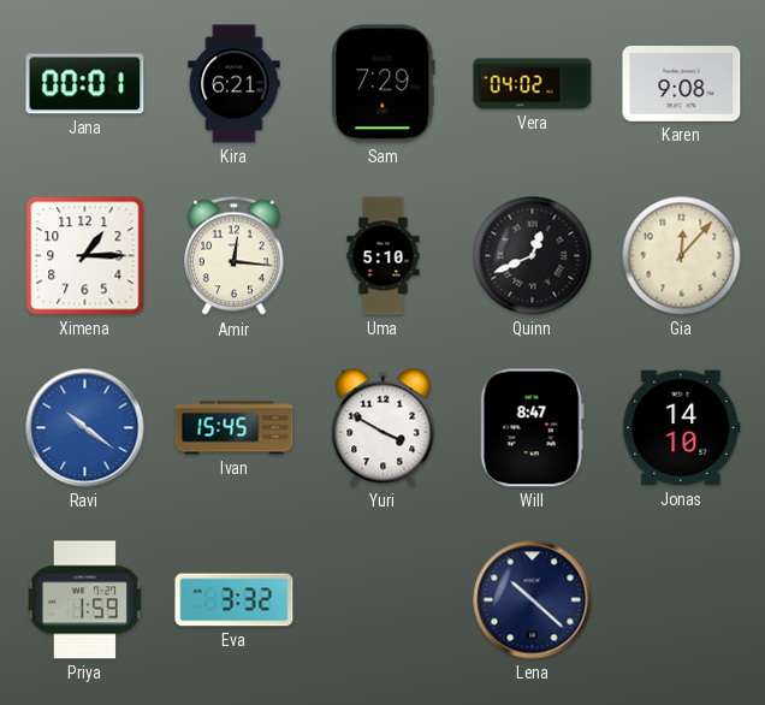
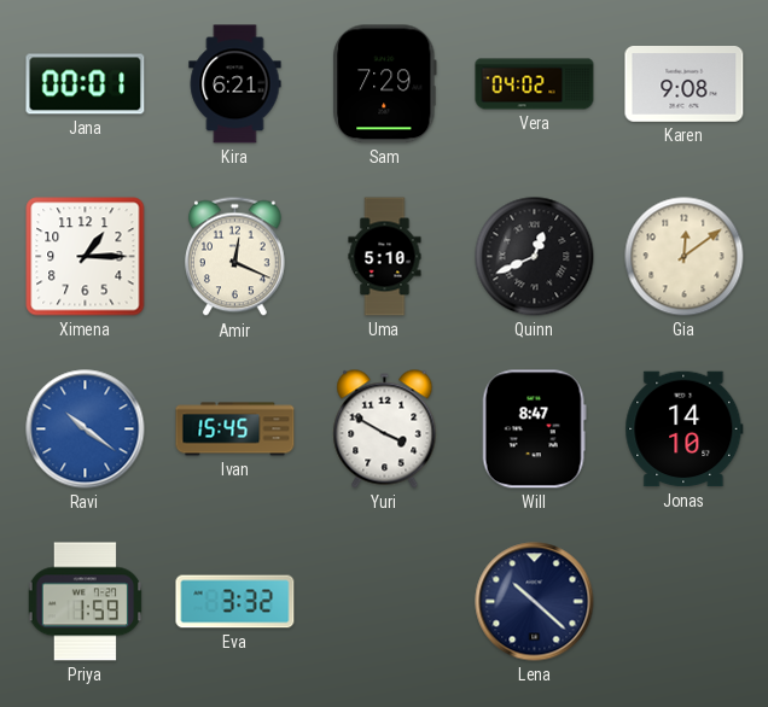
Amir: 12:16 -> 12:19
Gia: 12:07 -> 12:09
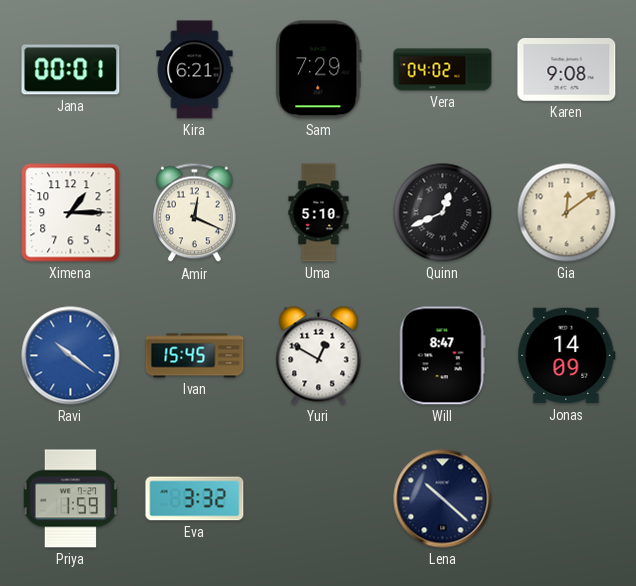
Yuri: 3:50 -> 12:50
Jonas: 14:10 -> 14:09
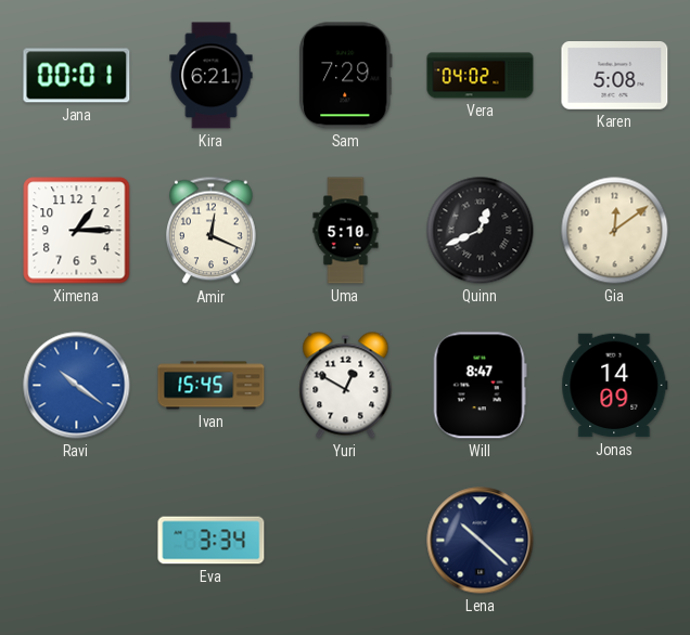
Karen: 9:08 -> 5:08
Priya: 1:59 -> none
Eva: 3:32 -> 3:34
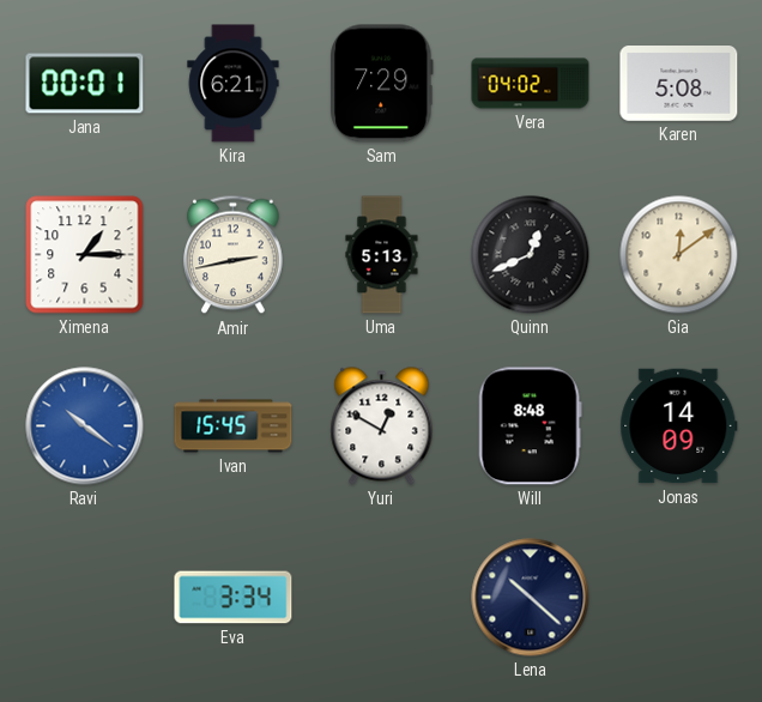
Amir: 12:19 -> 2:43
Uma: 5:10 -> 5:13
Will: 8:47 -> 8:48
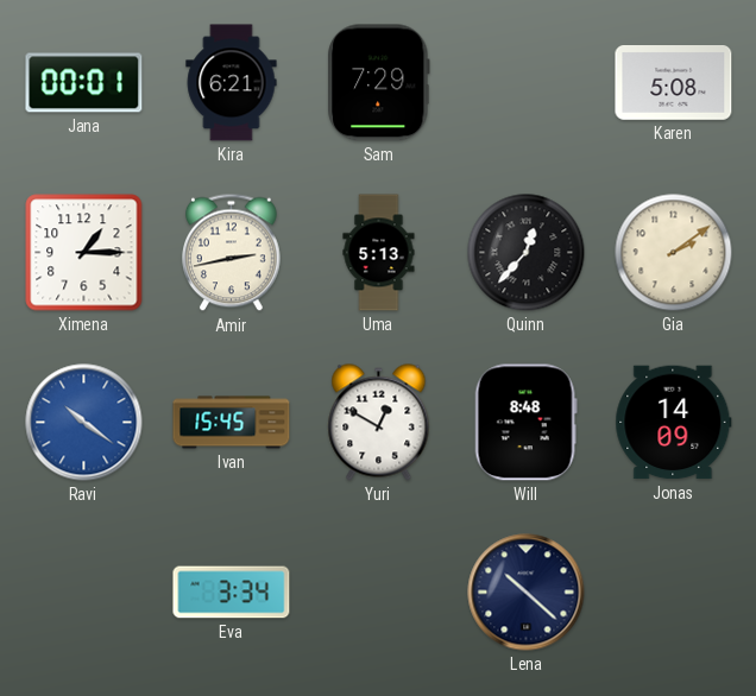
Vera: 04:02 -> none
Quinn: 12:41 -> 12:37
Gia: 12:09 -> 2:09
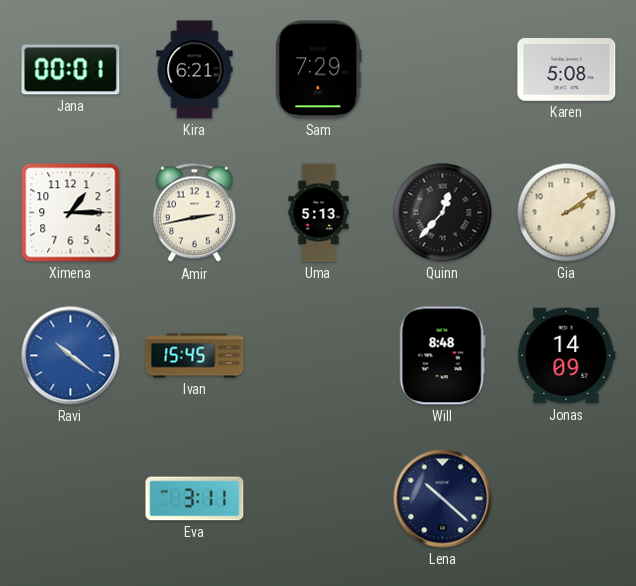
Yuri: 12:50 -> none
Eva: 3:34 -> 3:11
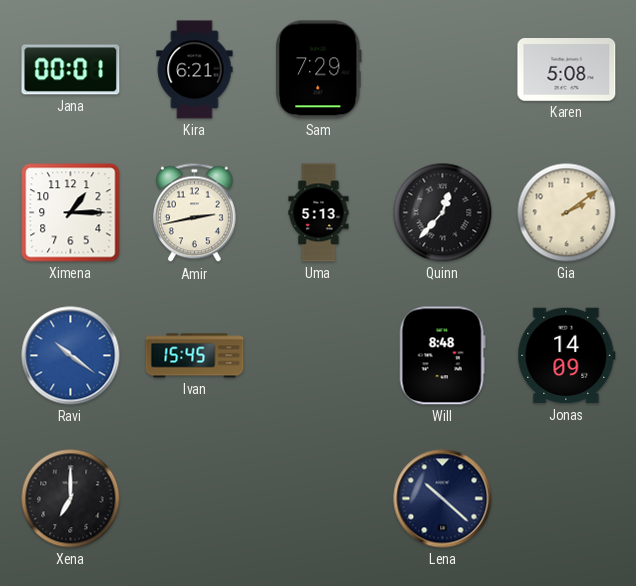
Xena: none -> 7:00
Eva: 3:11 -> none
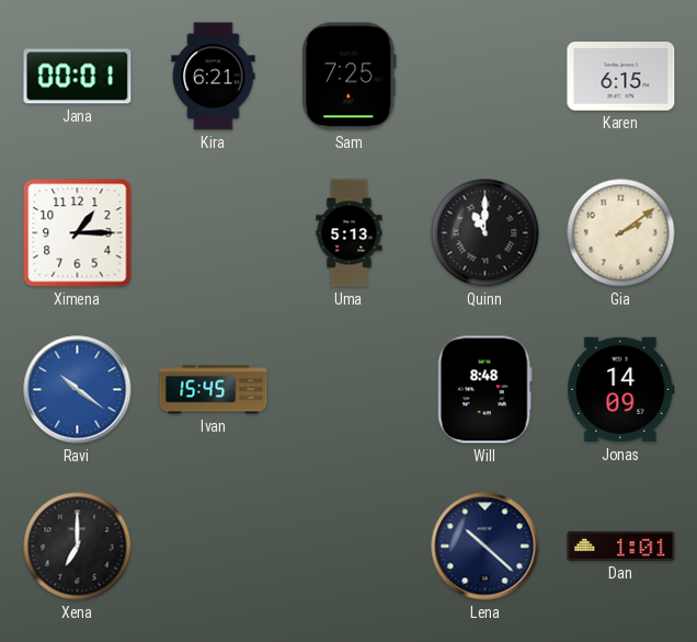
Sam: 7:29 -> 7:25
Karen: 5:08 -> 6:15
Amir: 2:43 -> none
Quinn: 12:37 -> 11:00
Dan: none -> 1:01
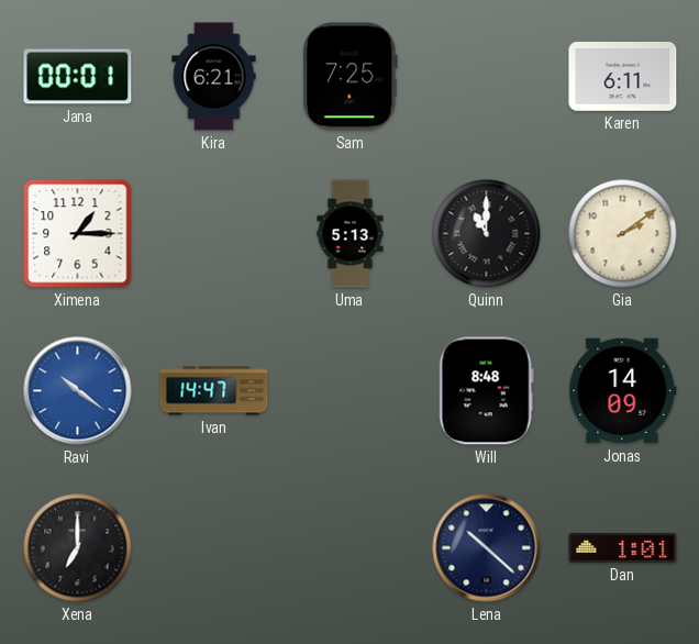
Karen: 6:15 -> 6:11
Ivan: 15:45 -> 14:47
